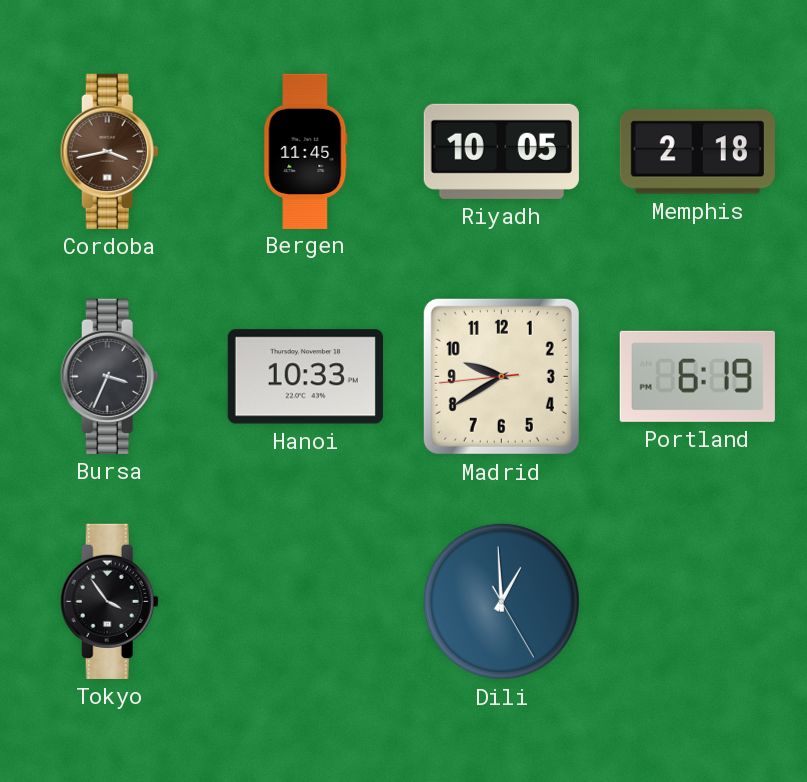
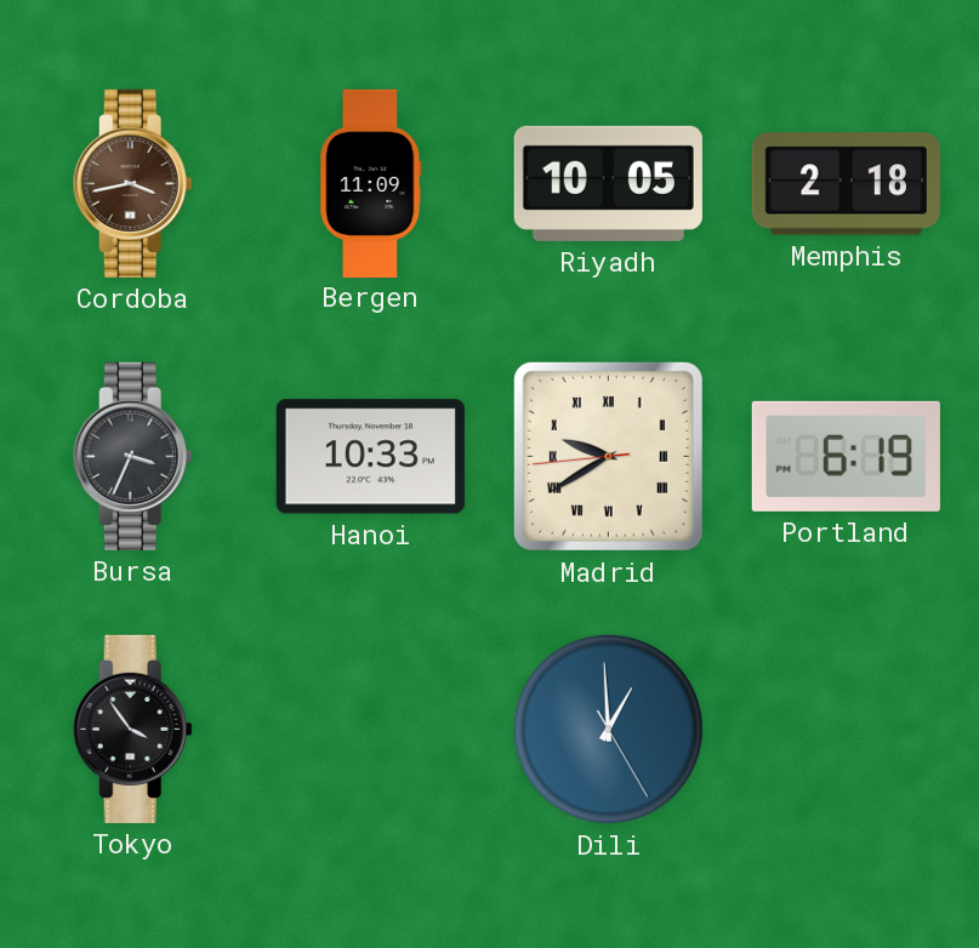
Bergen: 11:45 -> 11:09
Madrid numerals: Arabic -> Roman
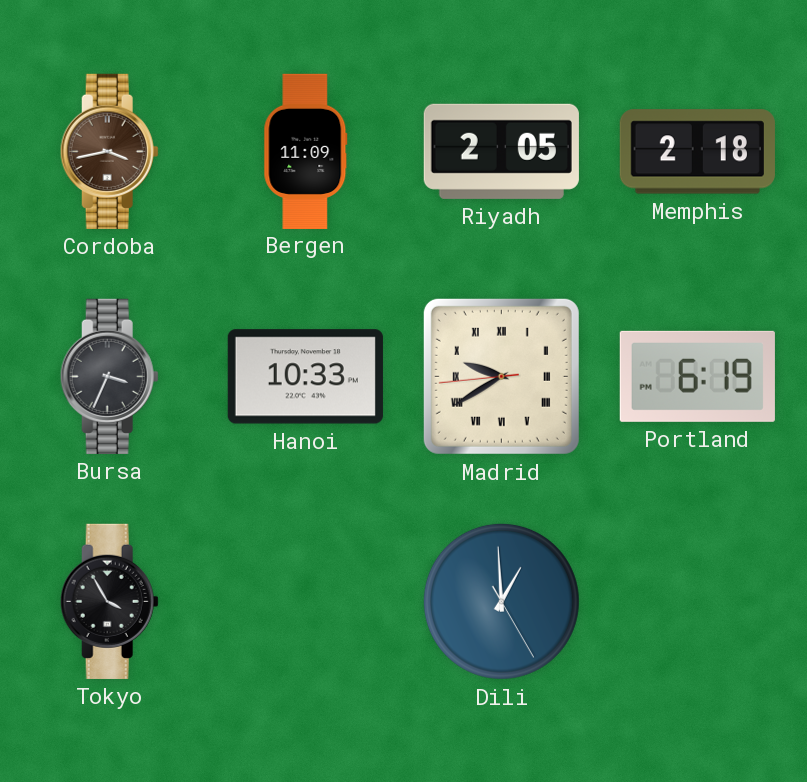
Riyadh: 10:05 -> 2:05
Tokyo: 3:54 -> 3:55
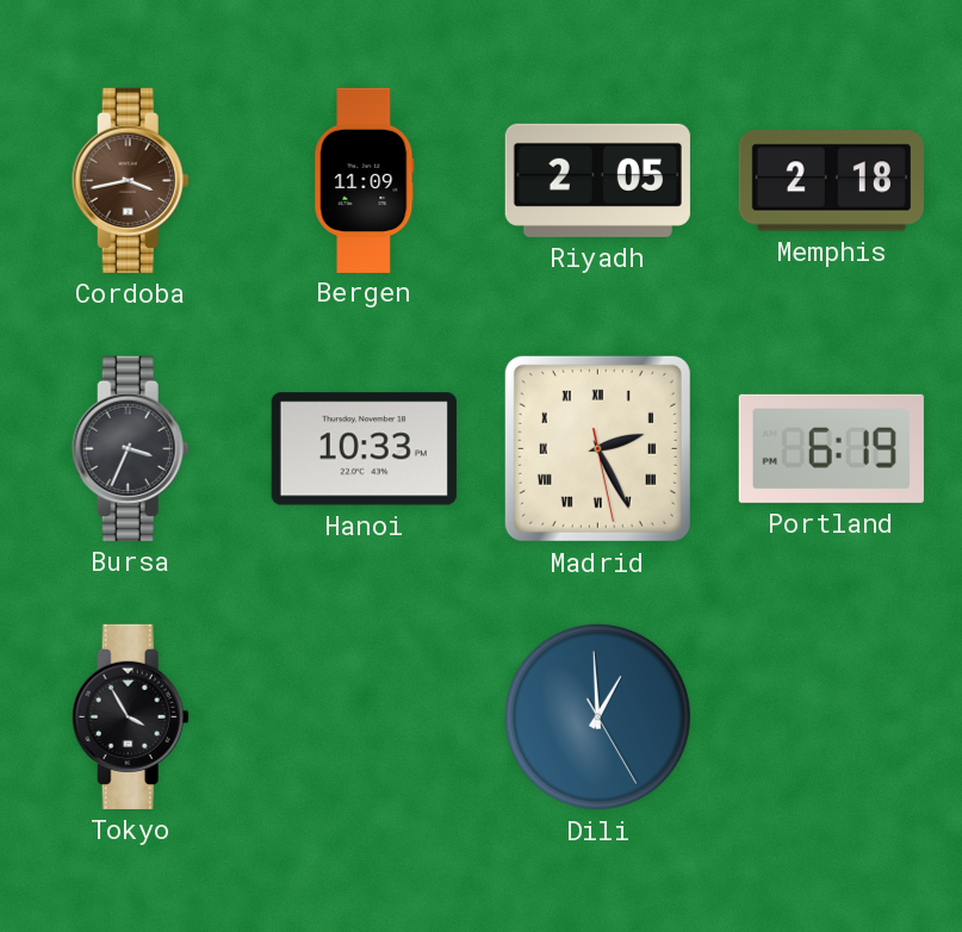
Madrid: 9:39 -> 2:25
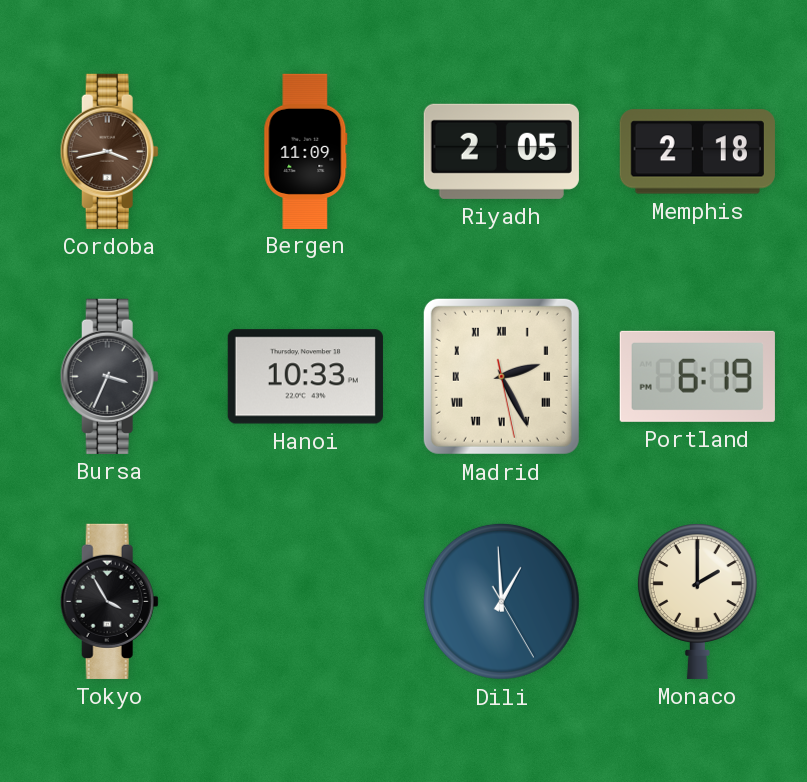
Monaco: none -> 2:00
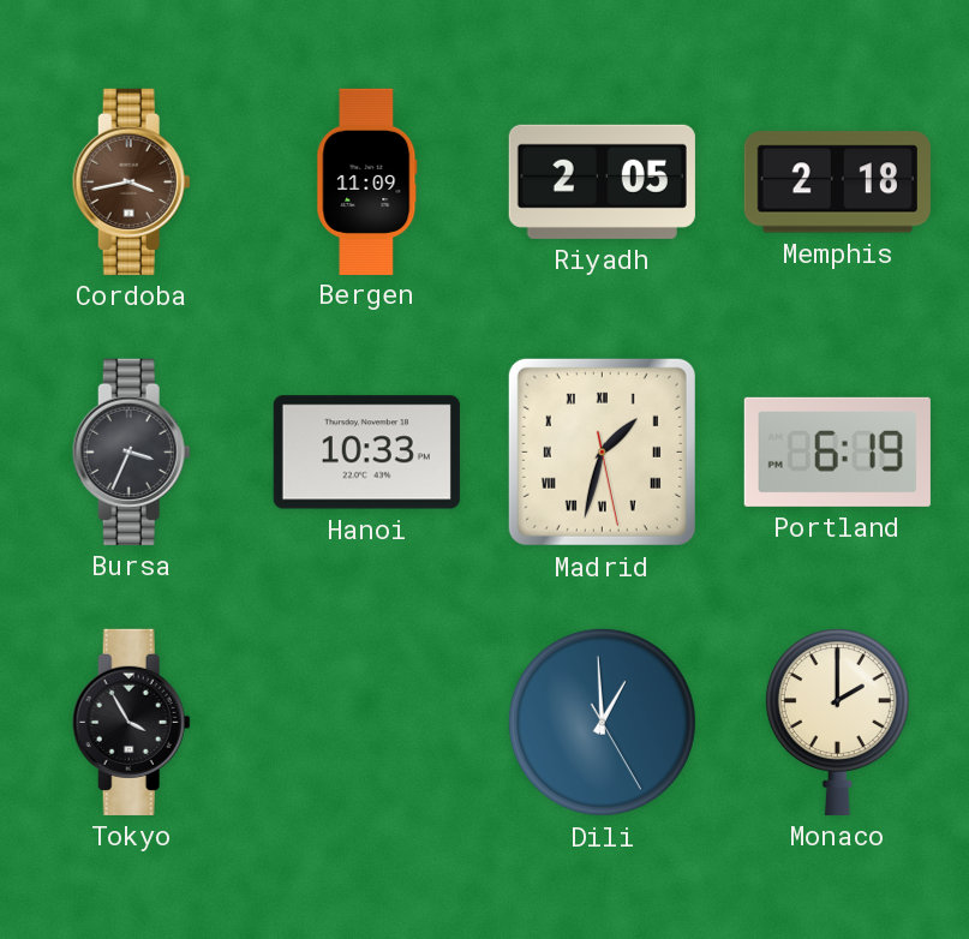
Madrid: 2:25 -> 1:32
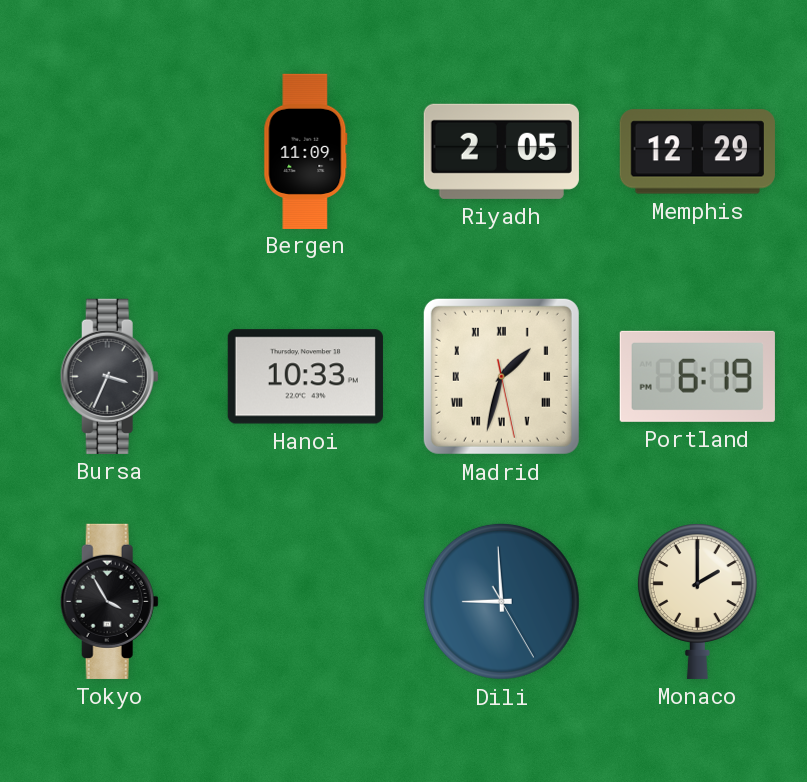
Cordoba: 3:43 -> none
Memphis: 2:18 -> 12:29
Dili: 12:59 -> 8:59
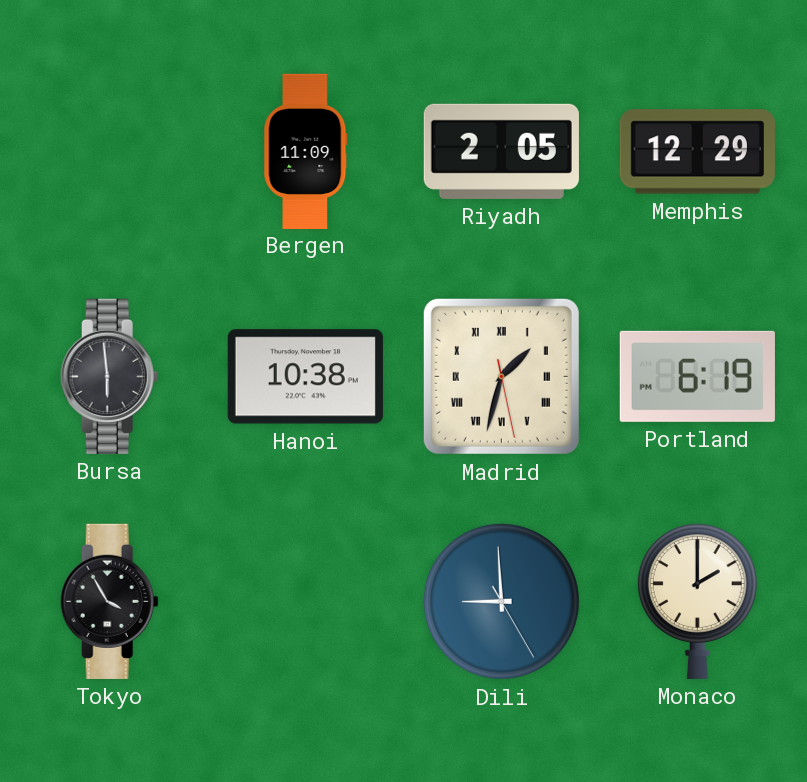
Bursa: 3:34 -> 5:59
Hanoi: 10:33 -> 10:38
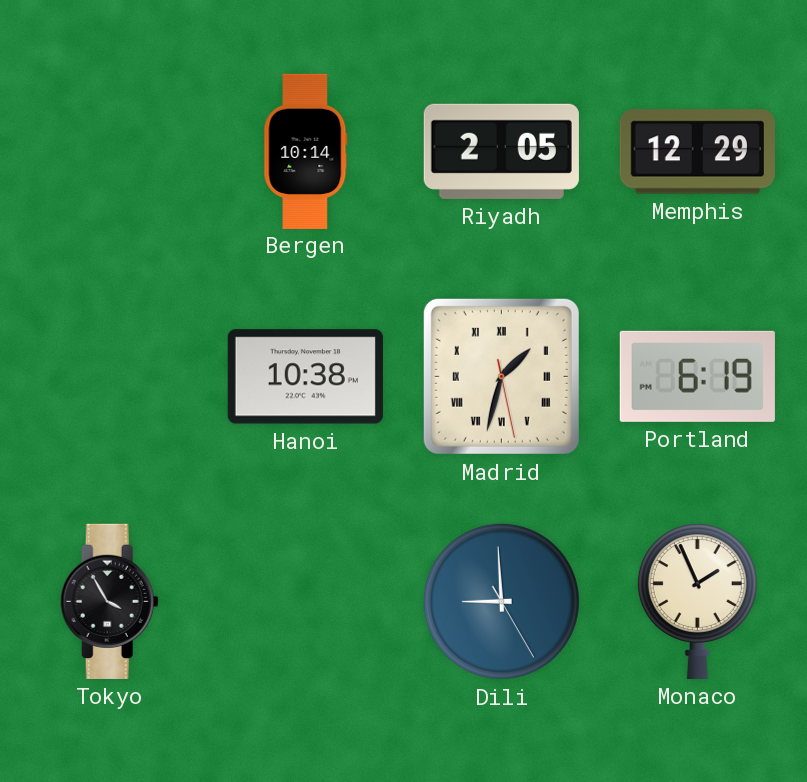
Bergen: 11:09 -> 10:14
Bursa: 5:59 -> none
Monaco: 2:00 -> 1:56
